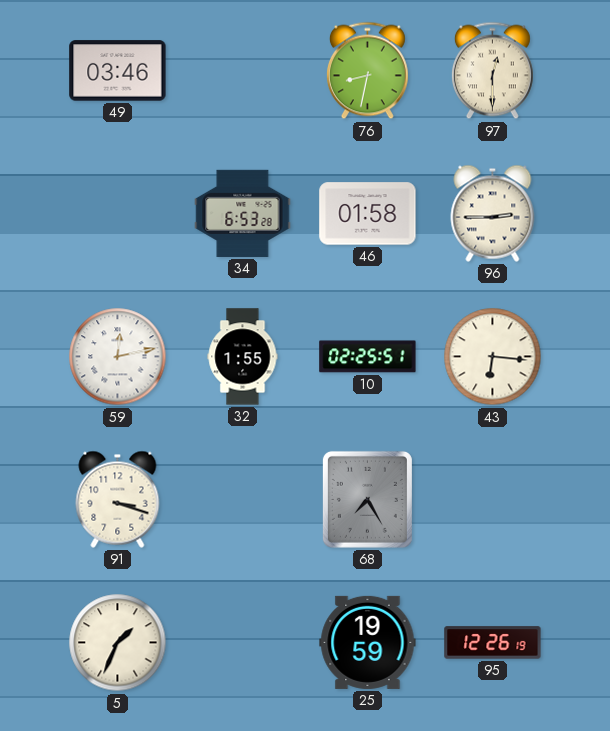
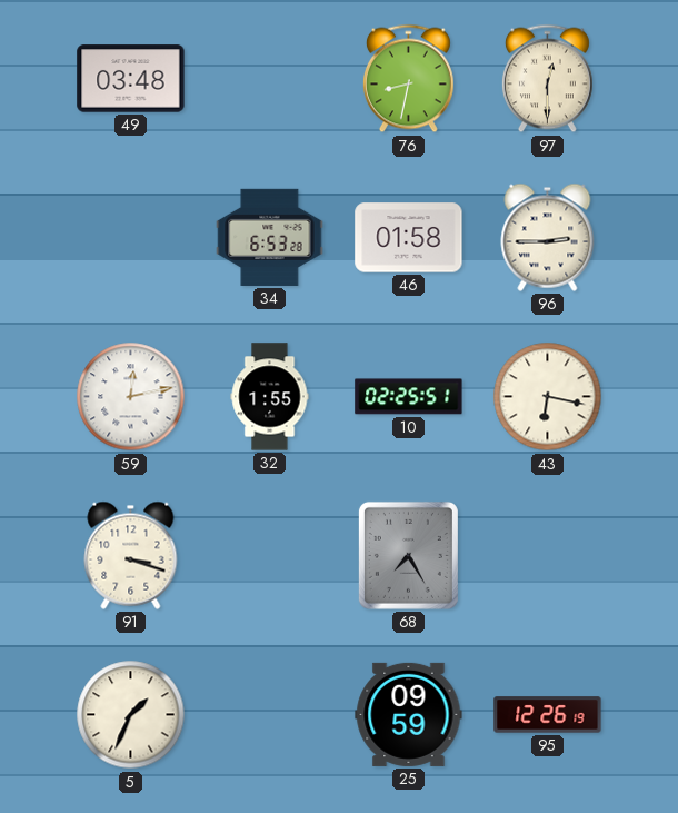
49: 03:46 -> 03:48
43: 6:16 -> 6:17
25: 19:59 -> 09:59
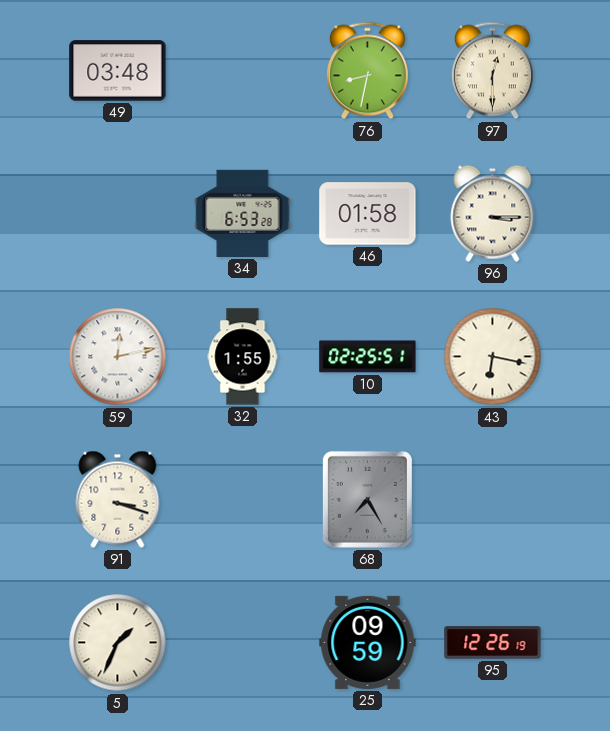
96: 2:45 -> 3:15
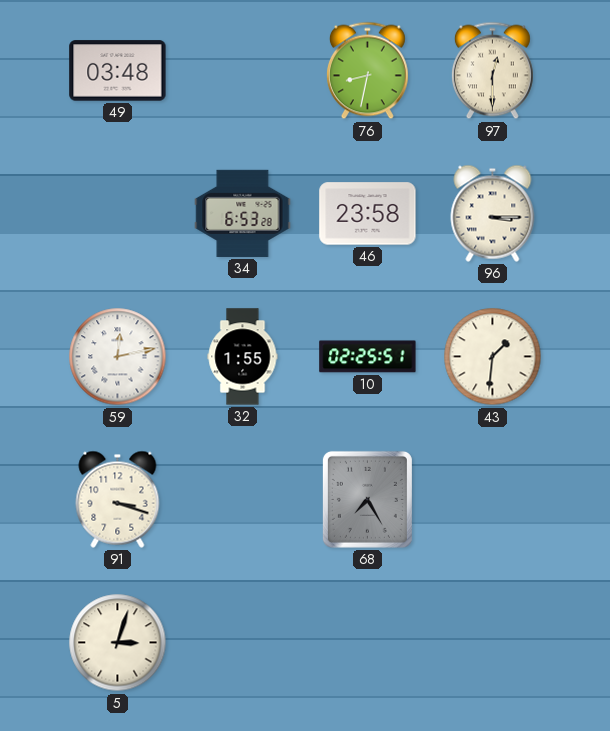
46: 01:58 -> 23:58
43: 6:17 -> 1:31
5: 1:34 -> 3:03
25: 09:59 -> none
95: 12:26 -> none
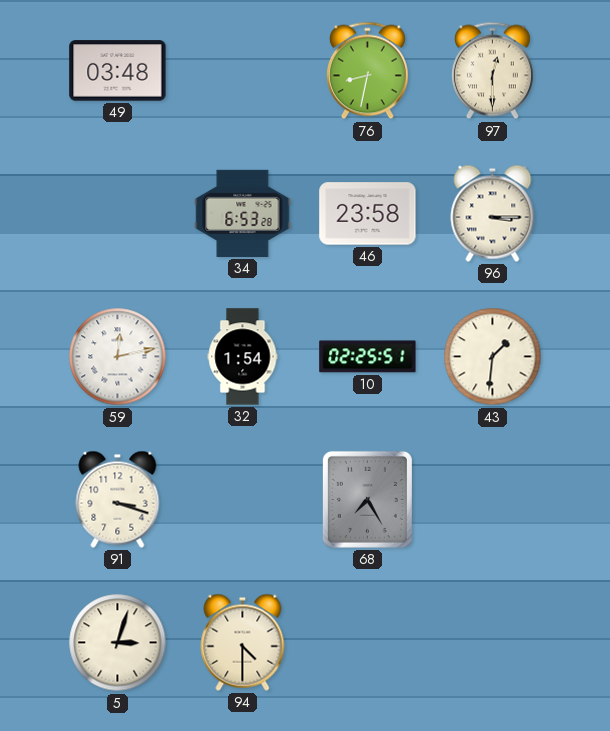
32: 1:55 -> 1:54
94: none -> 4:30
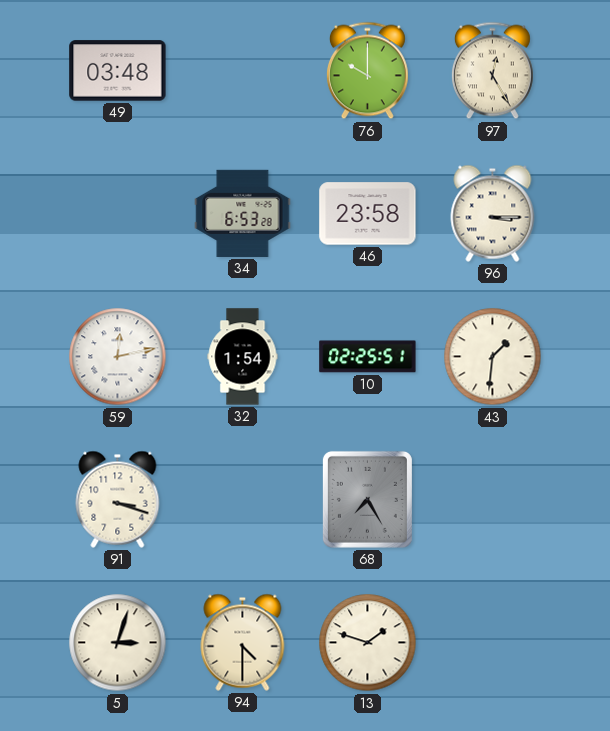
76: 8:32 -> 10:00
97: 12:30 -> 12:25
13: none -> 1:48
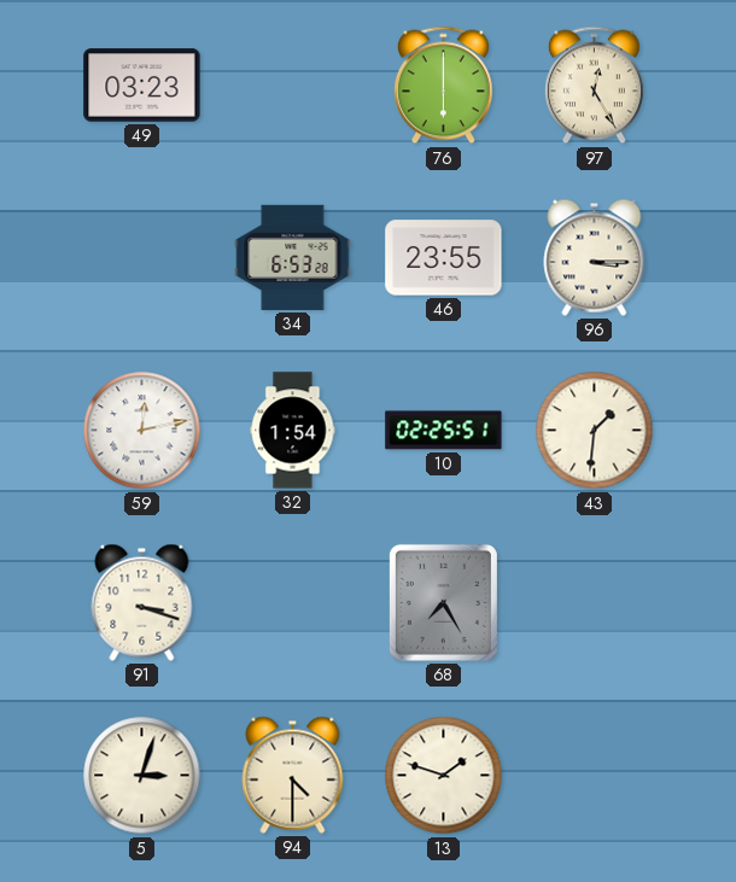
49: 03:48 -> 03:23
76: 10:00 -> 6:00
46: 23:58 -> 23:55
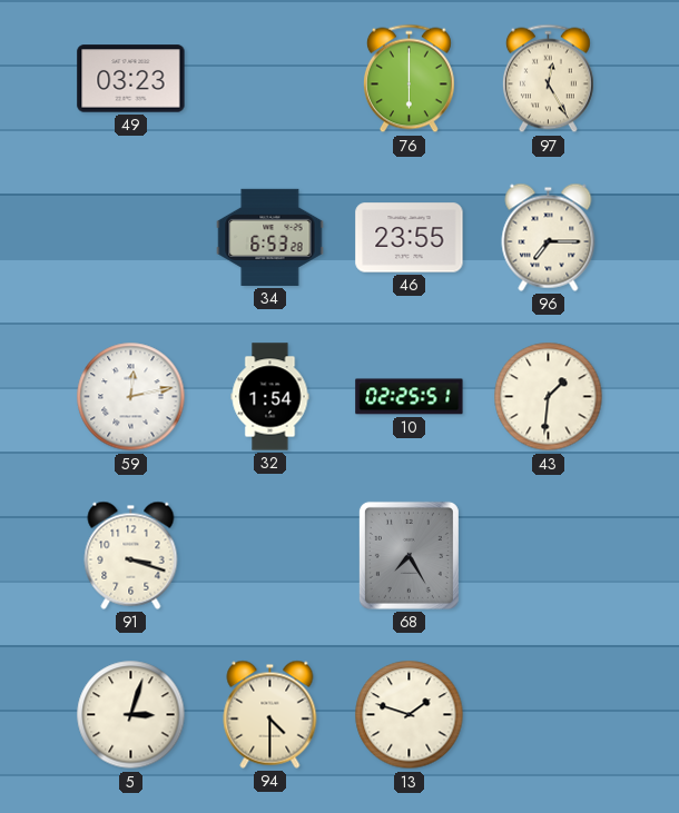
96: 3:15 -> 7:15
